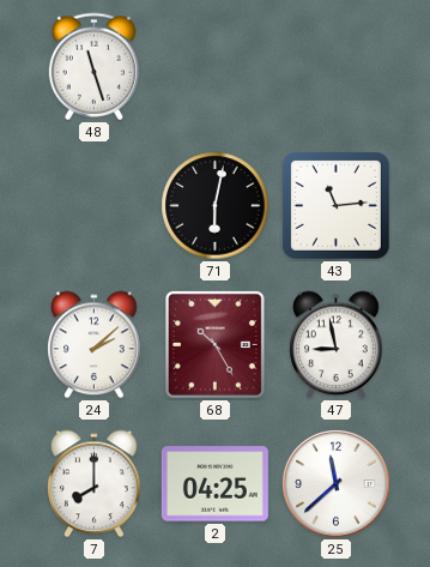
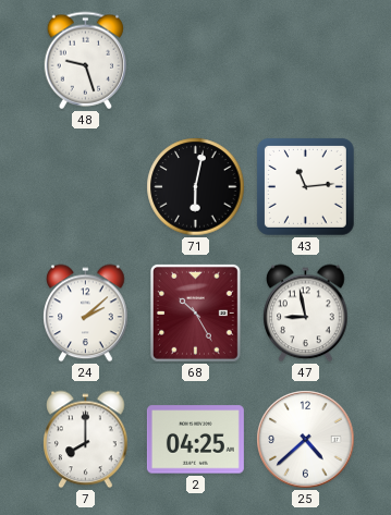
48: 11:27 -> 9:27
25: 11:38 -> 4:38
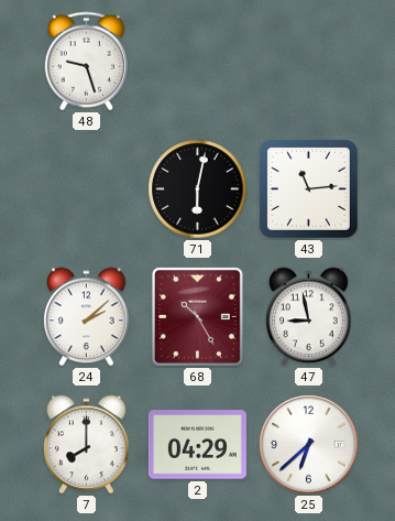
2: 04:25 -> 04:29
25: 4:38 -> 6:38
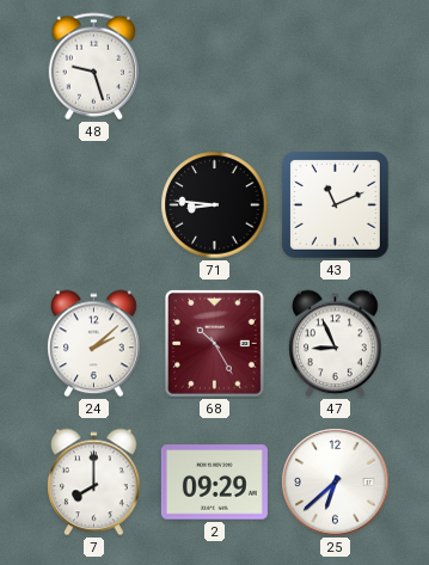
71: 6:02 -> 8:46
43: 11:14 -> 11:11
47: 8:58 -> 8:56
2: 04:29 -> 09:29
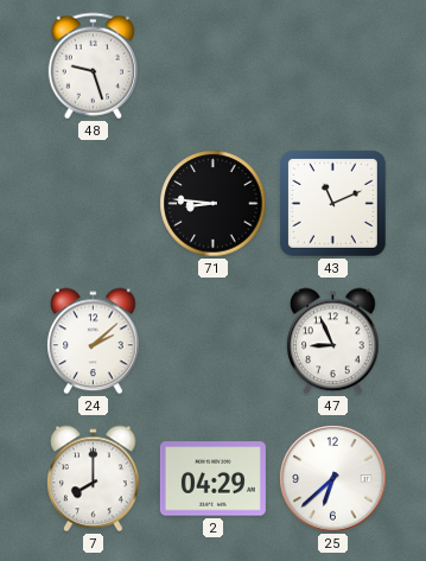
68: 10:25 -> none
2: 09:29 -> 04:29
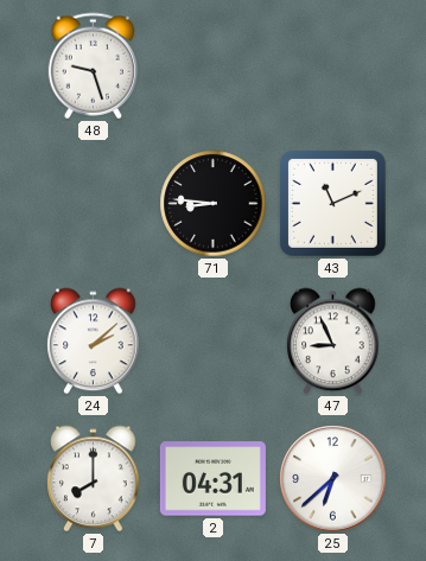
2: 04:29 -> 04:31
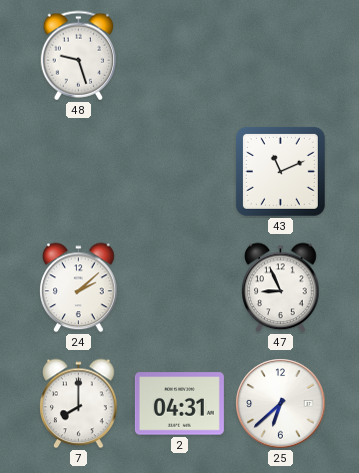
71: 8:46 -> none
